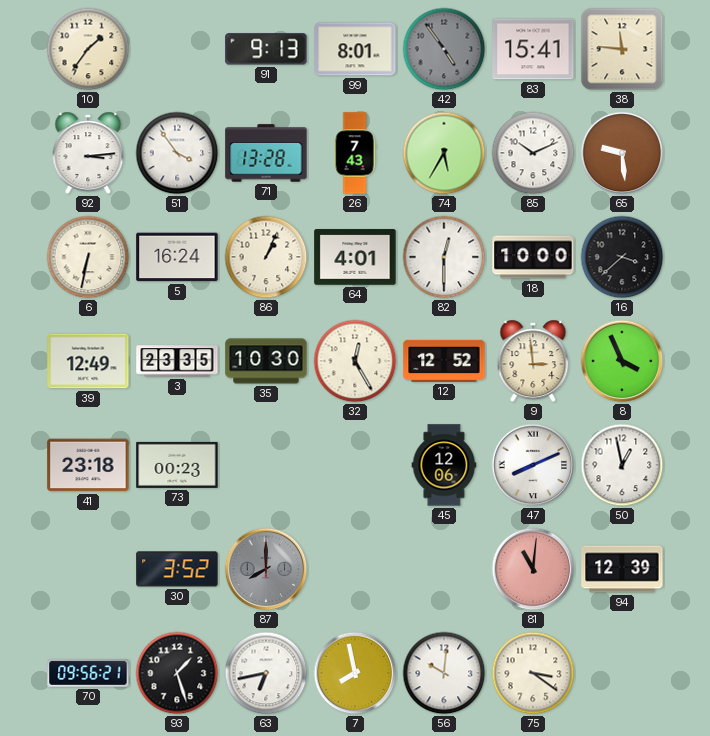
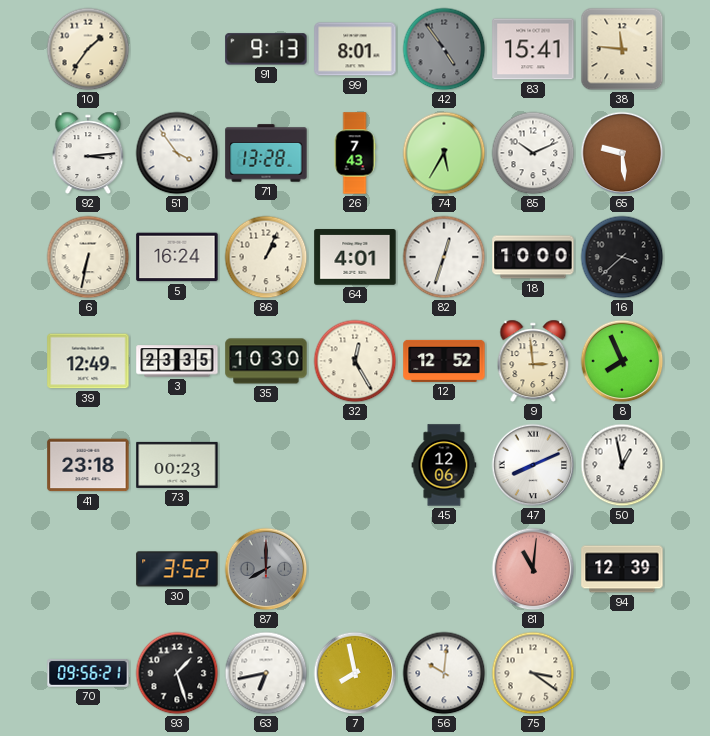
82: 12:30 -> 12:33
8: 3:56 -> 7:56
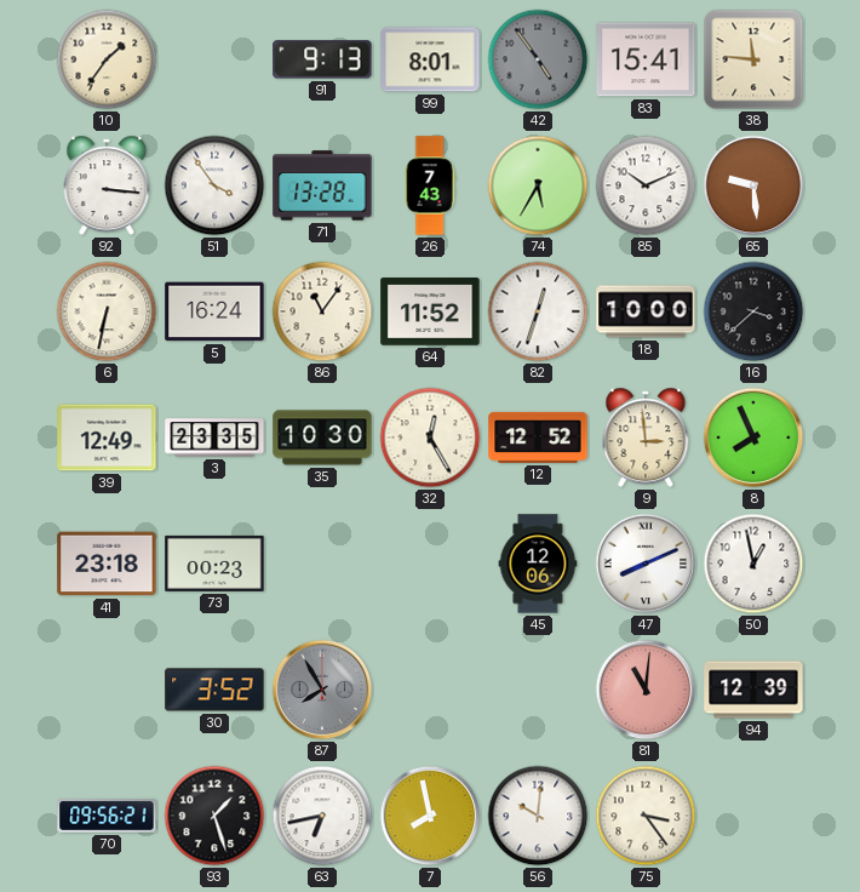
92: 3:14 -> 3:16
86: 1:04 -> 11:06
64: 4:01 -> 11:52
87: 8:00 -> 7:55
75: 3:21 -> 3:24
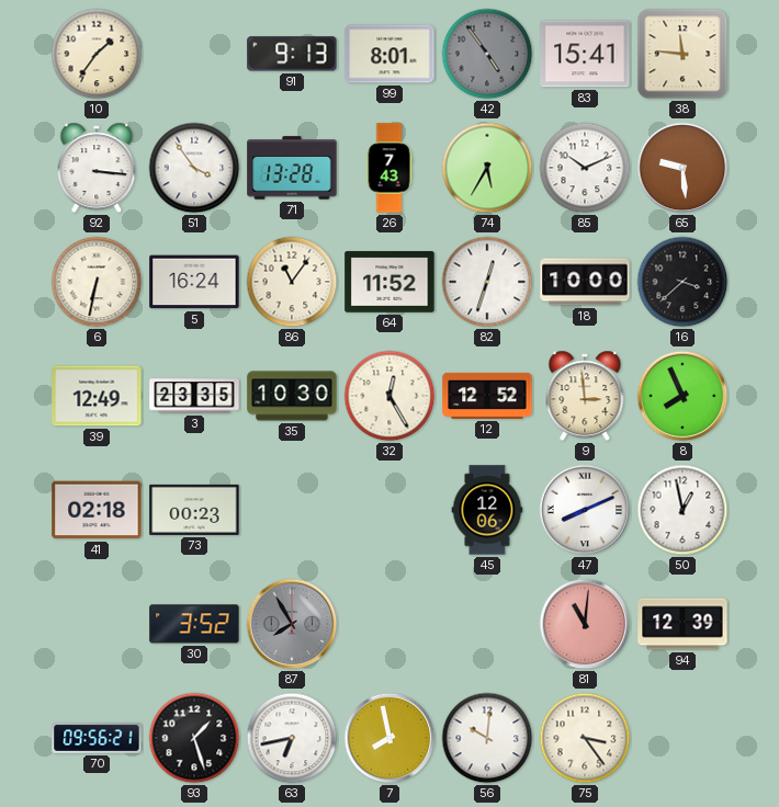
41: 23:18 -> 02:18
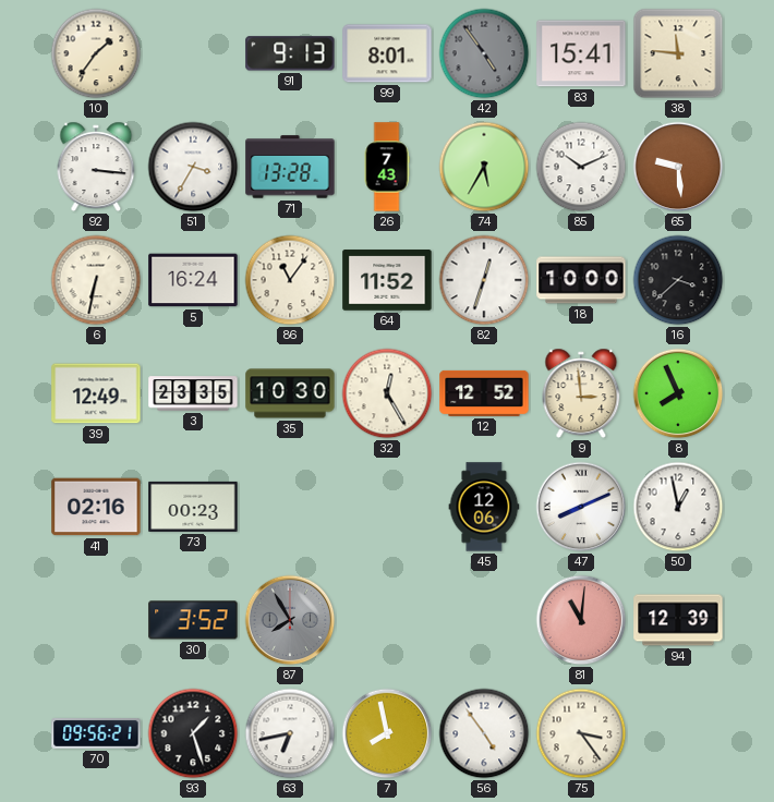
51: 3:54 -> 3:35
41: 02:18 -> 02:16
56: 10:01 -> 4:54
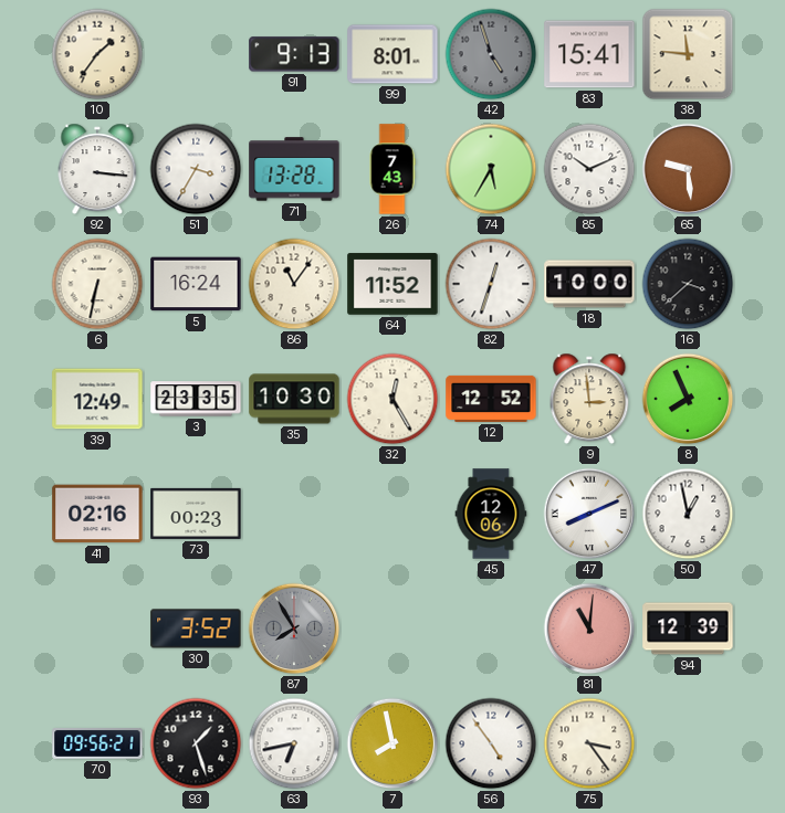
42: 4:54 -> 4:57
